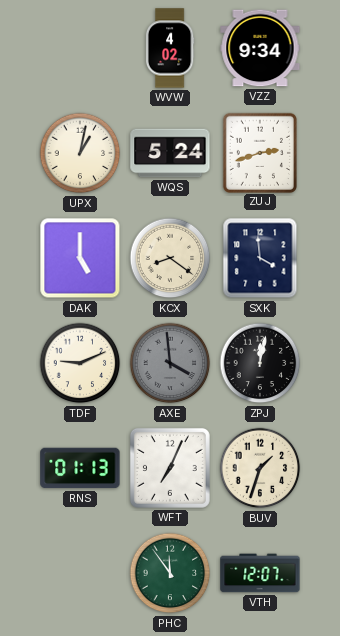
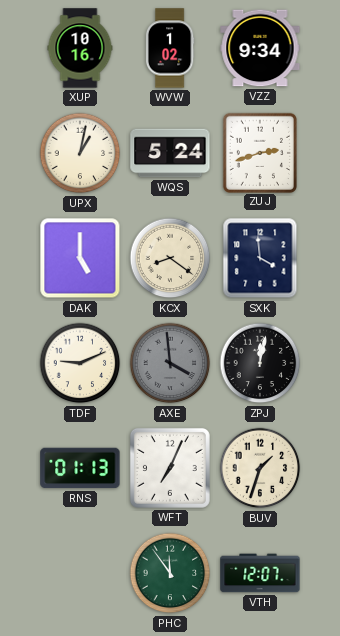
XUP: none -> 10:16
WVW: 4:02 -> 1:02
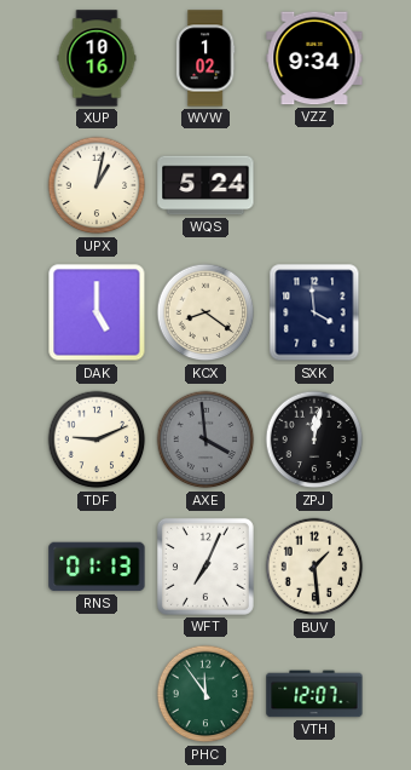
ZUJ: 2:42 -> none
BUV: 1:33 -> 1:29
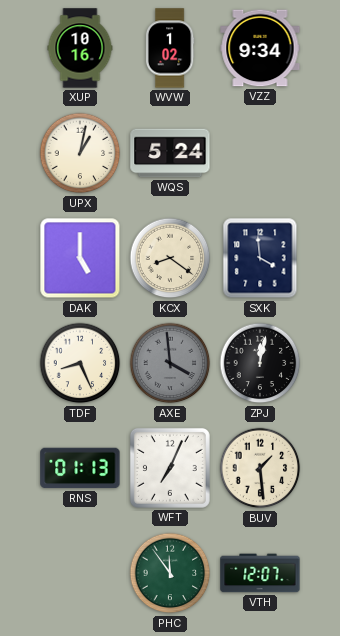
TDF: 9:11 -> 8:26
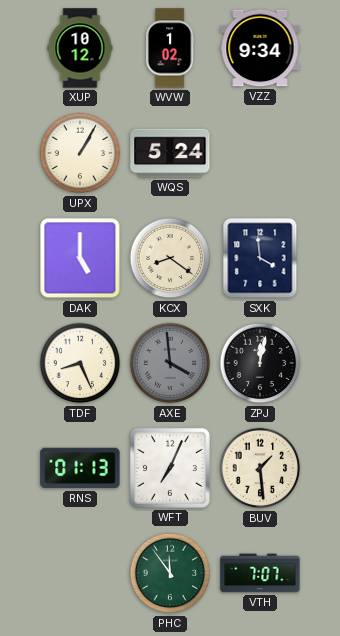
XUP: 10:16 -> 10:12
UPX: 1:02 -> 1:05
VTH: 12:07 -> 7:07
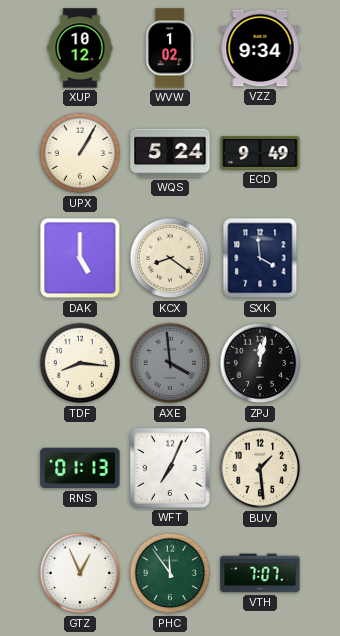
ECD: none -> 9:49
TDF: 8:26 -> 8:16
GTZ: none -> 12:56
